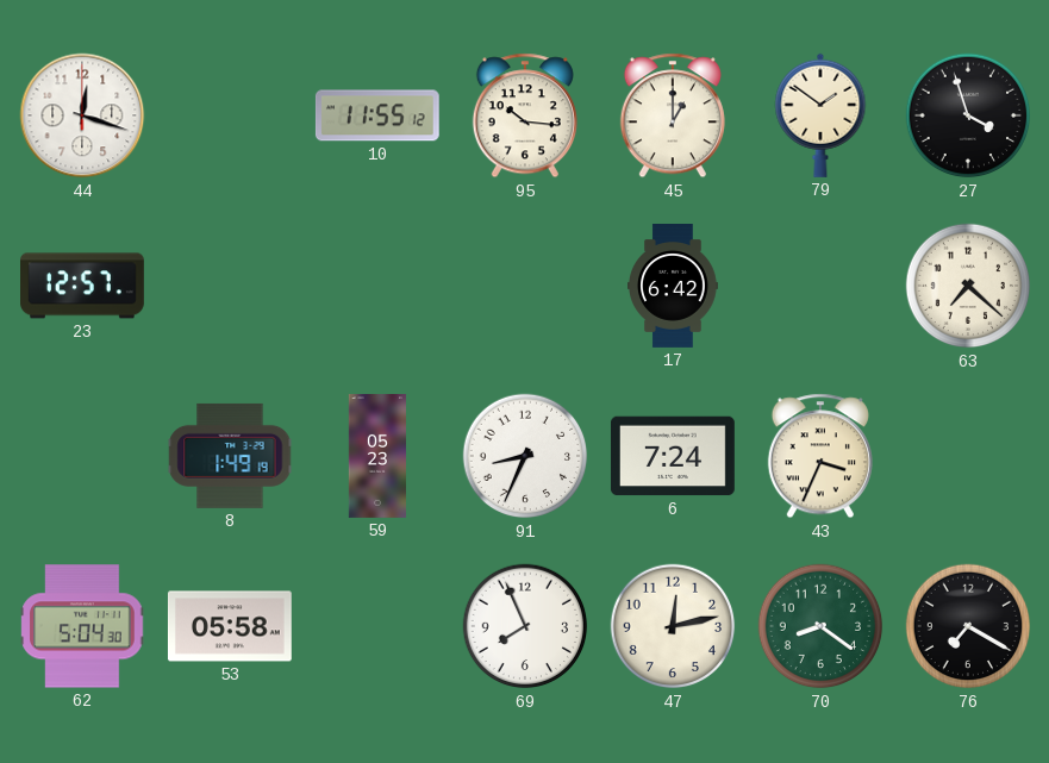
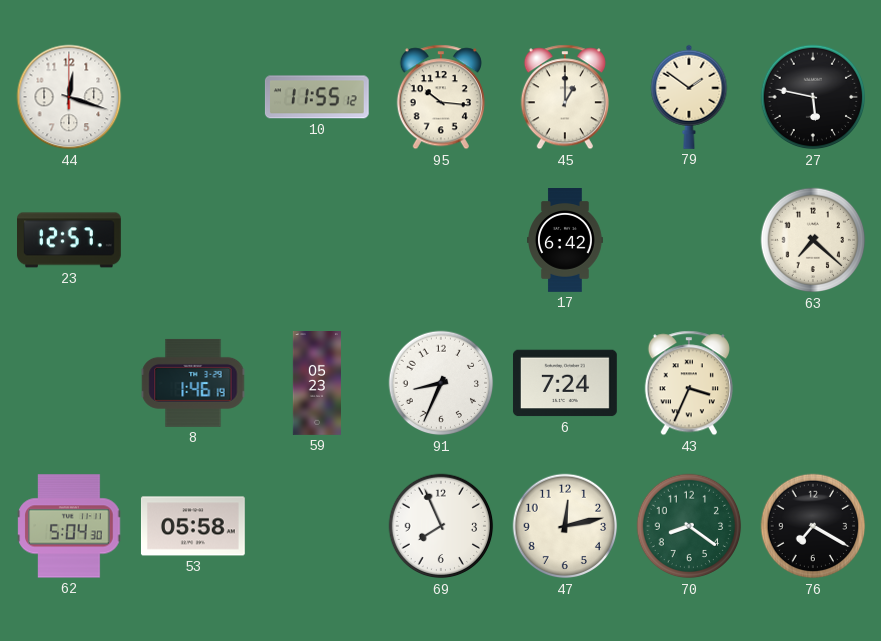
27: 3:57 -> 5:47
8: 1:49 -> 1:46
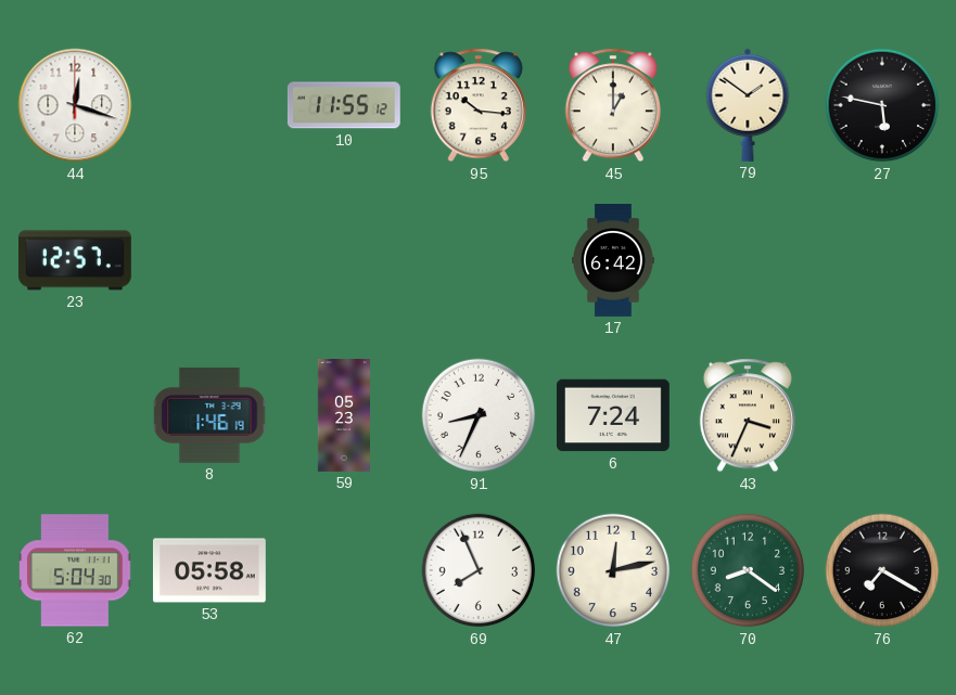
63: 7:22 -> none
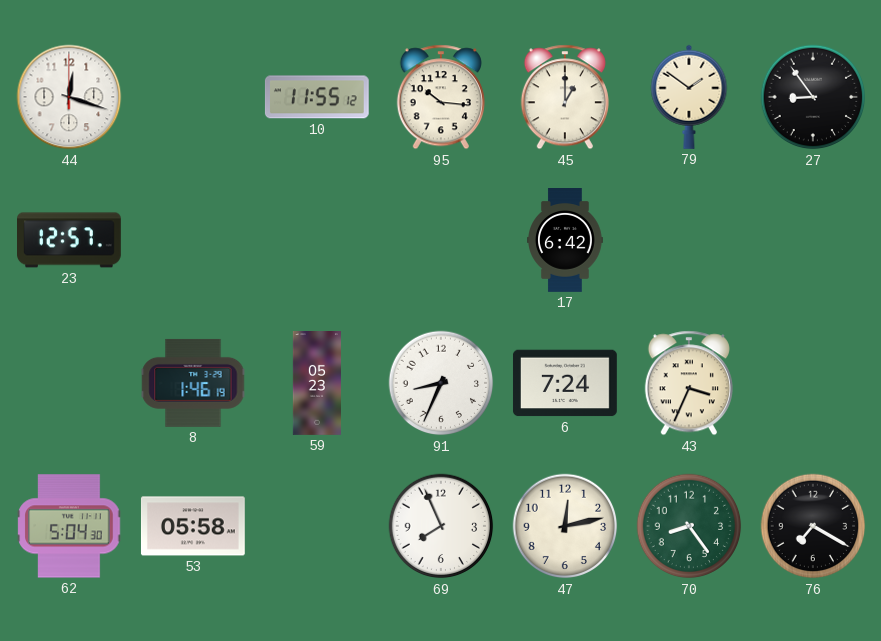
27: 5:47 -> 8:54
70: 8:21 -> 8:24
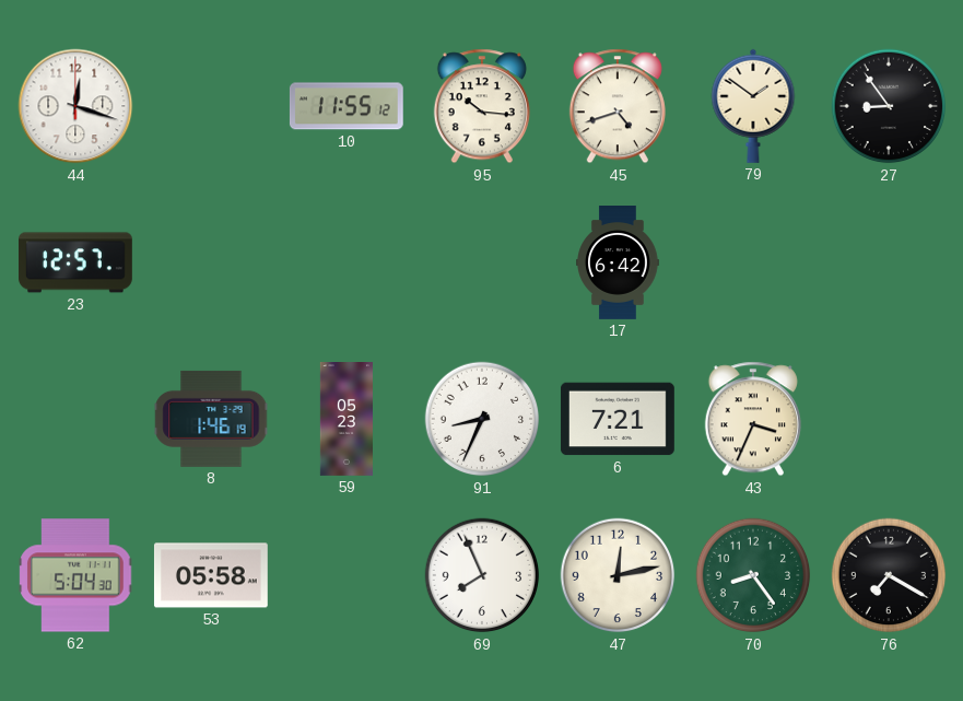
45: 1:00 -> 4:42
6: 7:24 -> 7:21
